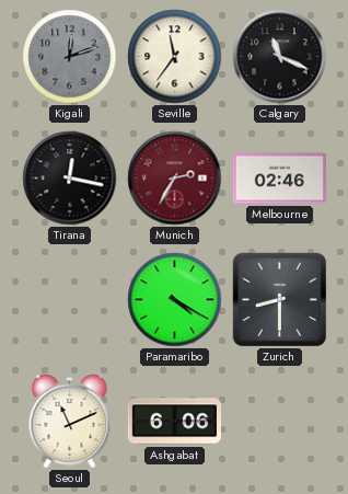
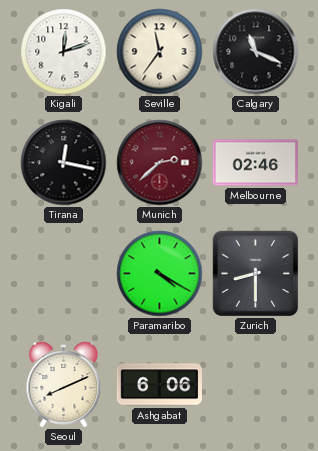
Kigali dial: grey -> white
Munich: 2:35 -> 2:38
Seoul: 11:11 -> 8:11
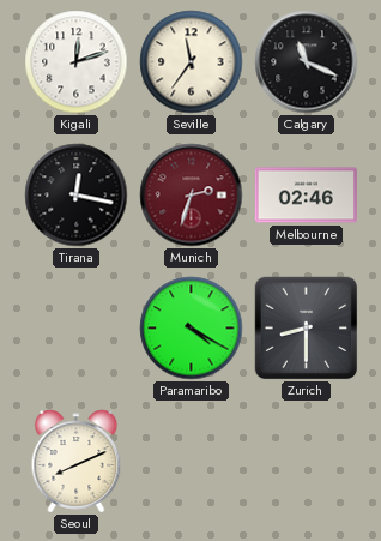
Munich: 2:38 -> 2:33
Ashgabat: 6:06 -> none
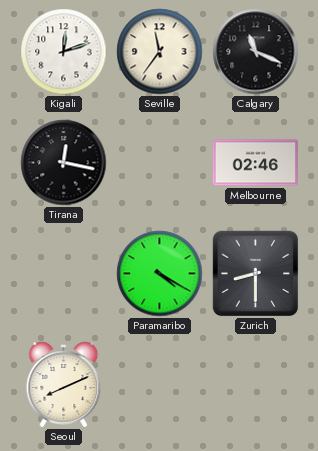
Munich: 2:33 -> none
